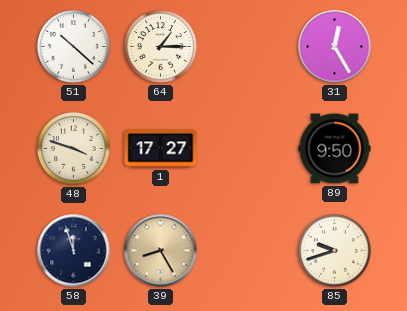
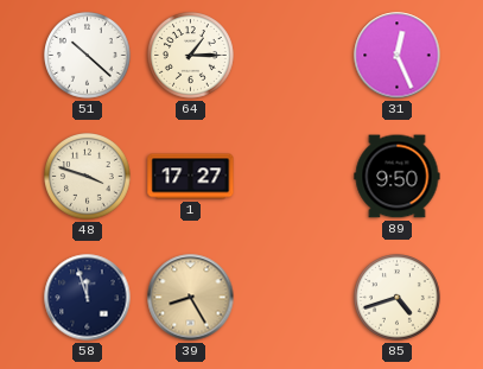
31: 12:25 -> 12:26
85: 9:42 -> 4:42
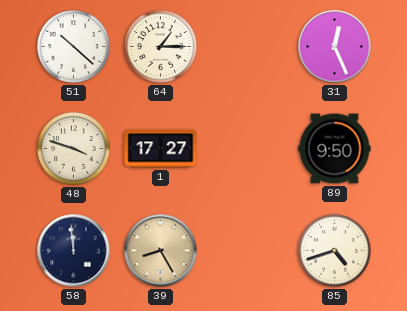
58: 11:57 -> 11:59
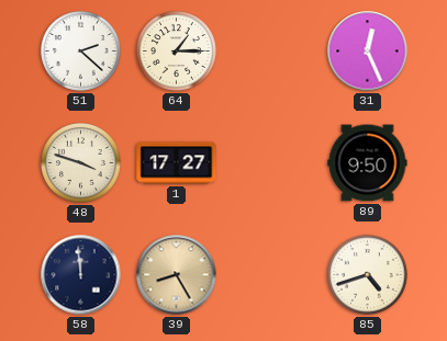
51: 10:22 -> 2:22
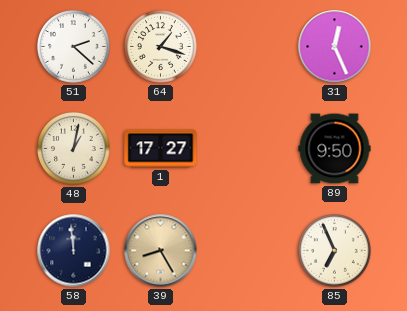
64: 1:15 -> 1:18
48: 3:48 -> 1:02
85: 4:42 -> 6:56
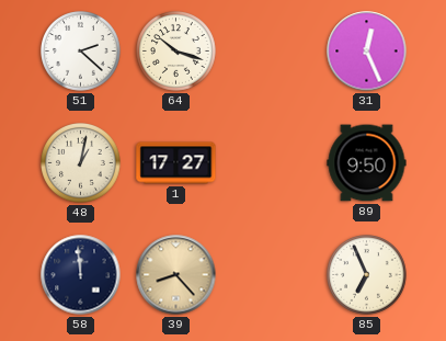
64: 1:18 -> 10:18
39: 8:25 -> 8:23
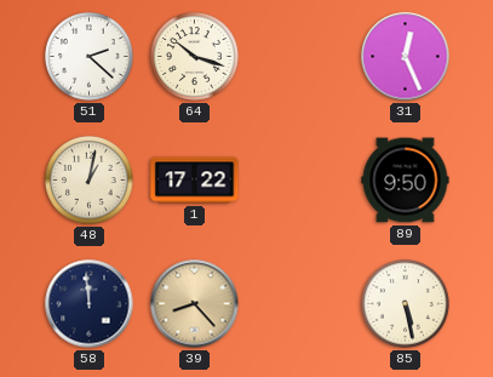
1: 17:27 -> 17:22
85: 6:56 -> 5:28
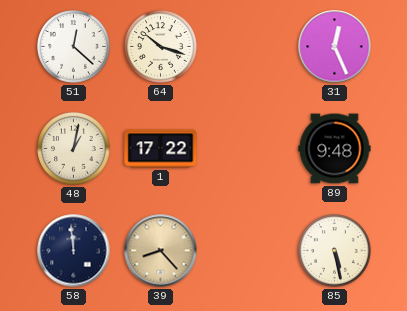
51: 2:22 -> 12:22
89: 9:50 -> 9:48
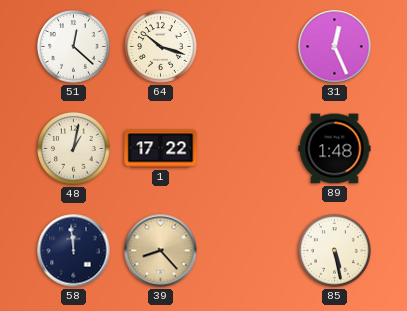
89: 9:48 -> 1:48
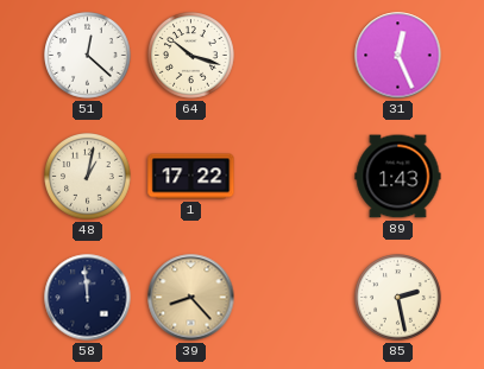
89: 1:48 -> 1:43
85: 5:28 -> 2:28
